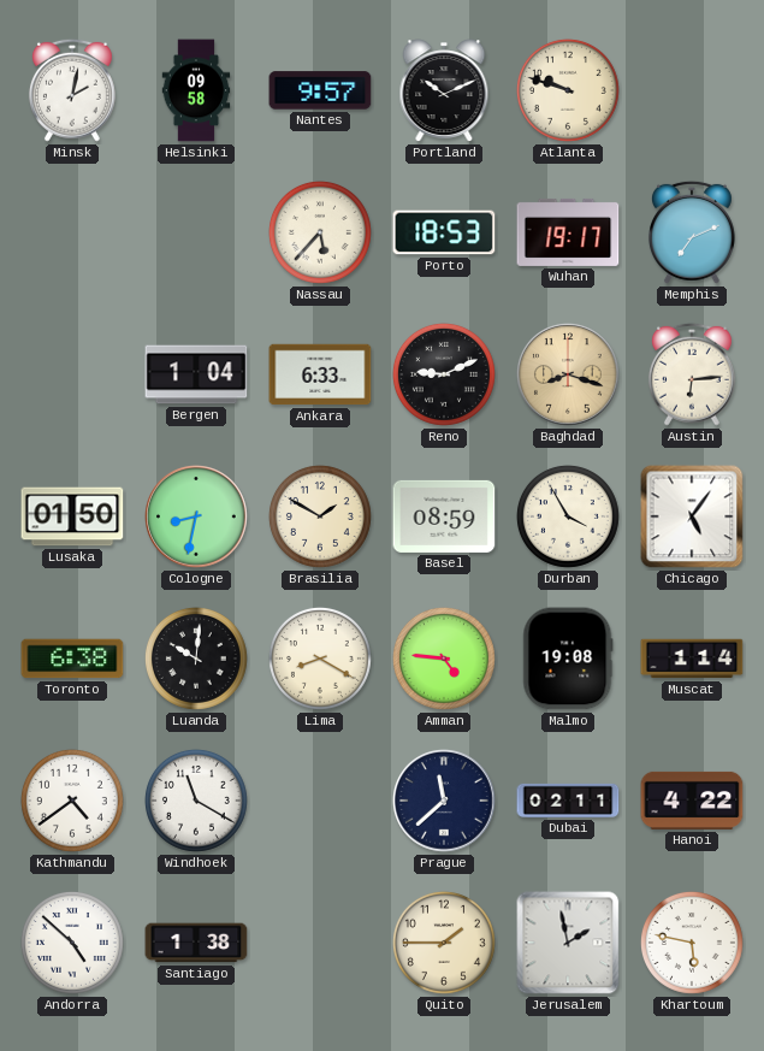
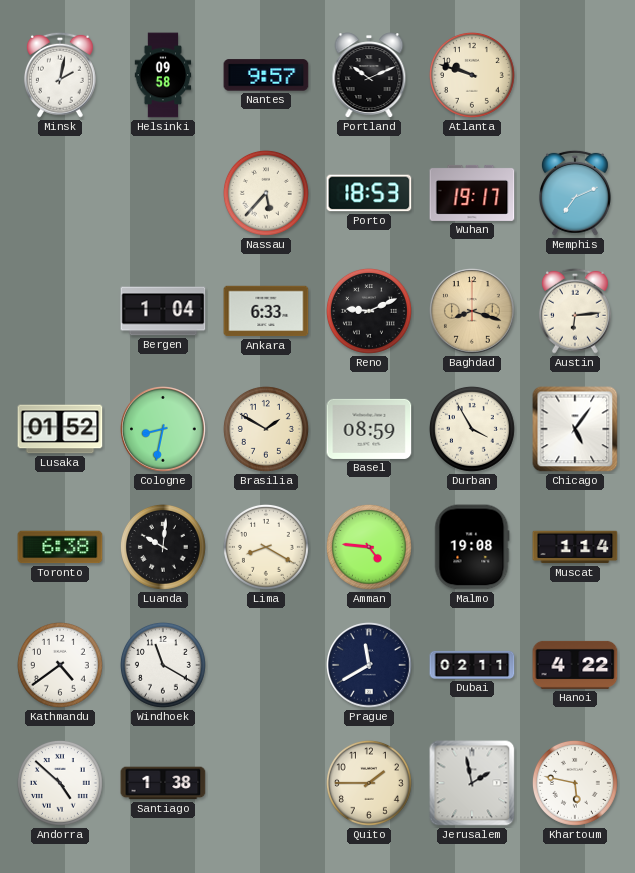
Lusaka: 01:50 -> 01:52
Prague: 11:38 -> 11:40
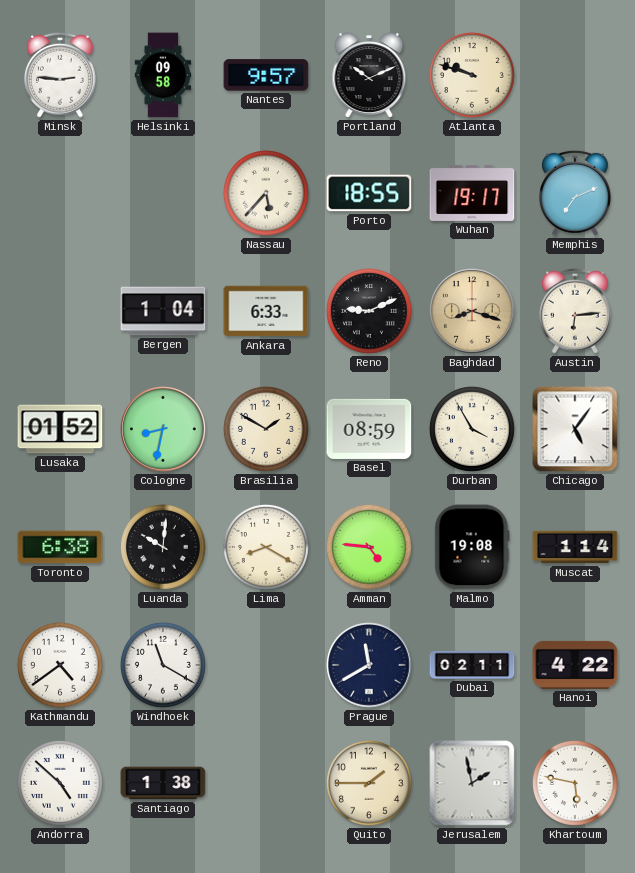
Minsk: 2:02 -> 2:46
Porto: 18:53 -> 18:55
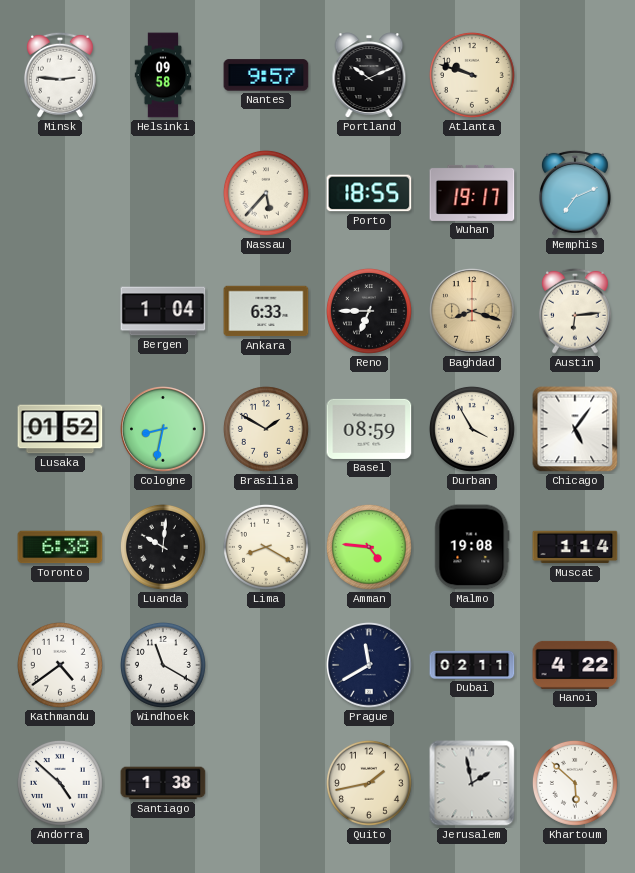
Reno: 9:11 -> 6:45
Quito: 1:45 -> 1:43
Khartoum: 5:47 -> 5:52
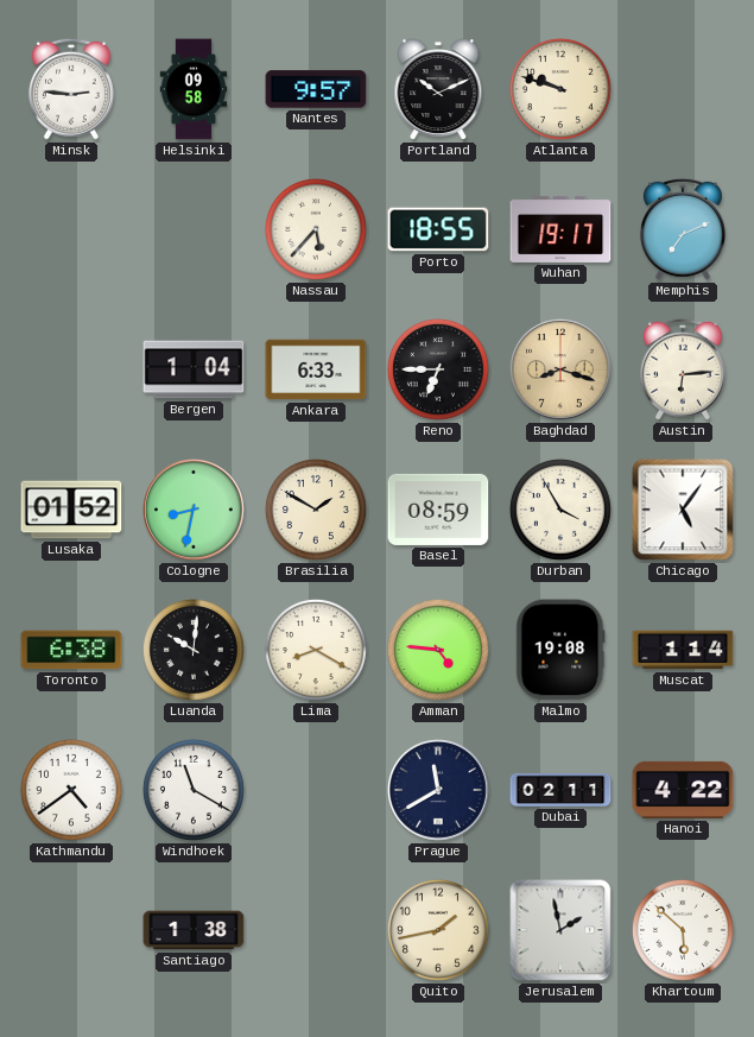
Andorra: 4:52 -> none
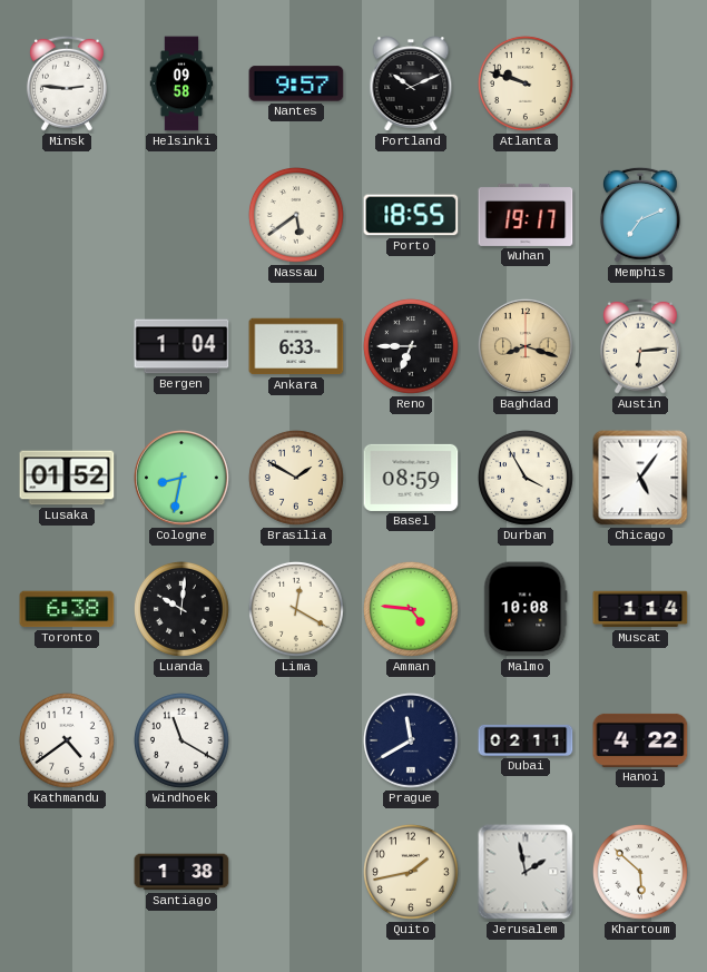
Nassau: 5:37 -> 5:39
Lima: 8:20 -> 12:20
Malmo: 19:08 -> 10:08
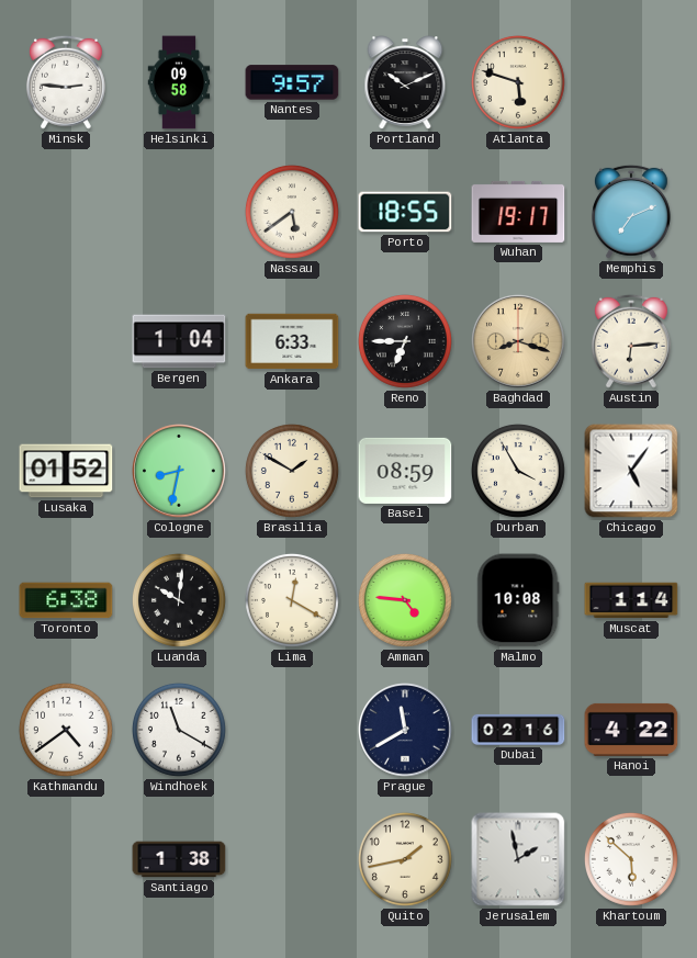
Atlanta: 9:48 -> 5:48
Dubai: 02:11 -> 02:16
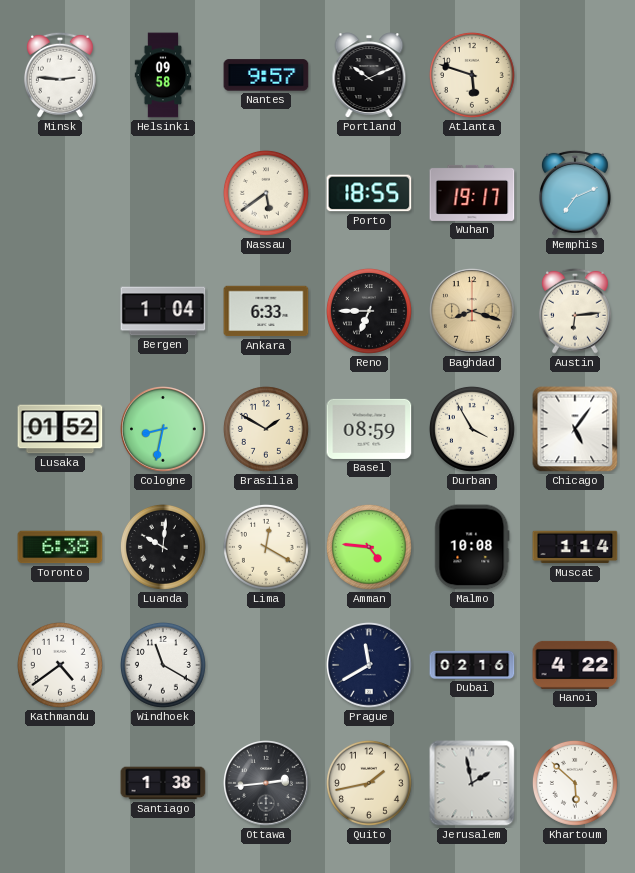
Ottawa: none -> 2:44
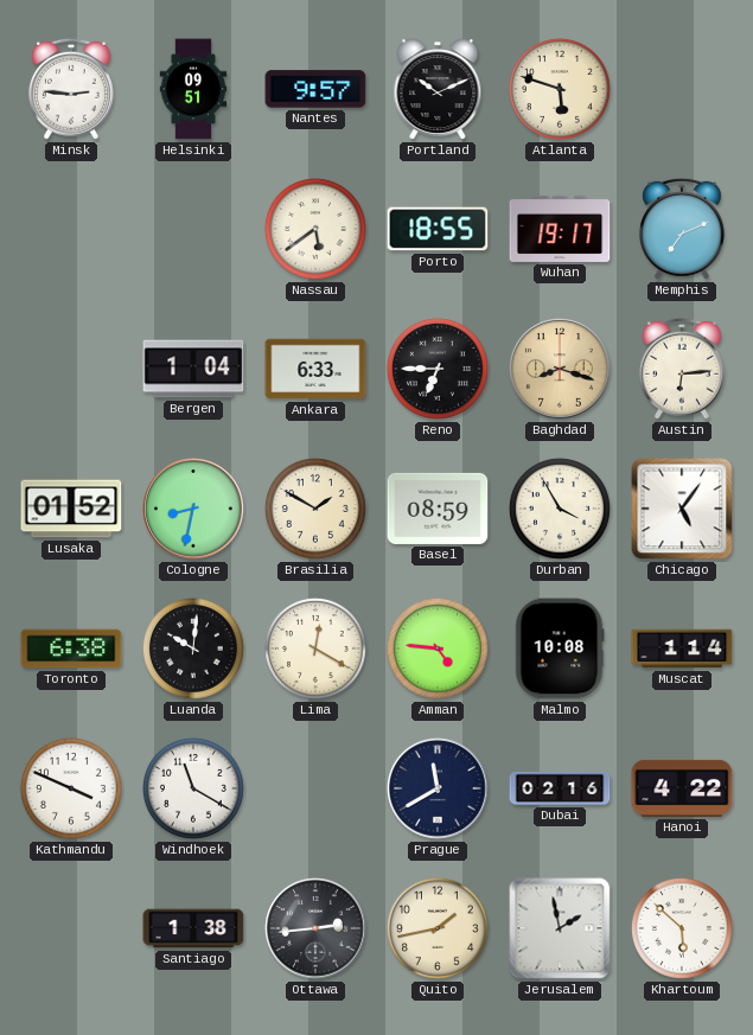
Helsinki: 09:58 -> 09:51
Kathmandu: 4:39 -> 3:49
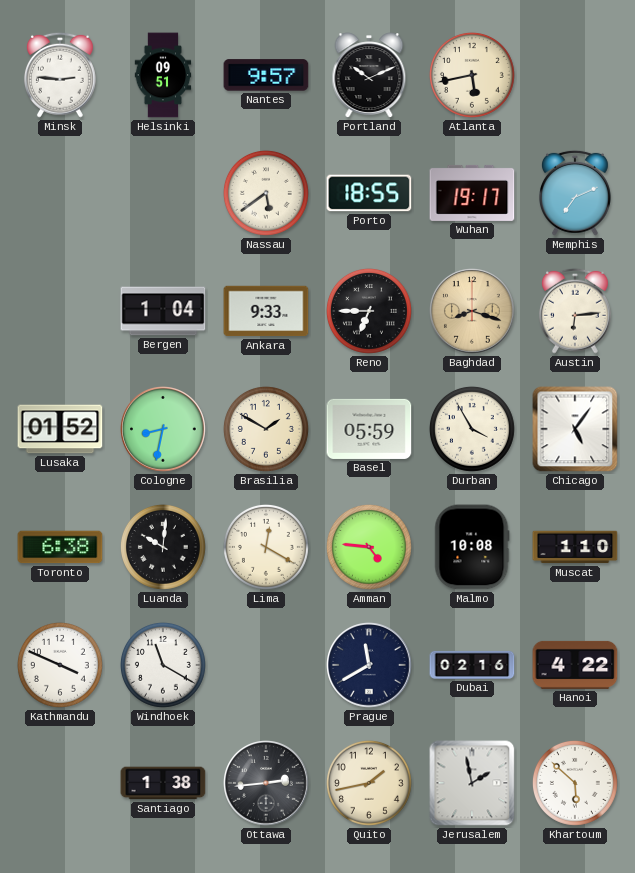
Atlanta: 5:48 -> 5:43
Ankara: 6:33 -> 9:33
Basel: 08:59 -> 05:59
Muscat: 1:14 -> 1:10
